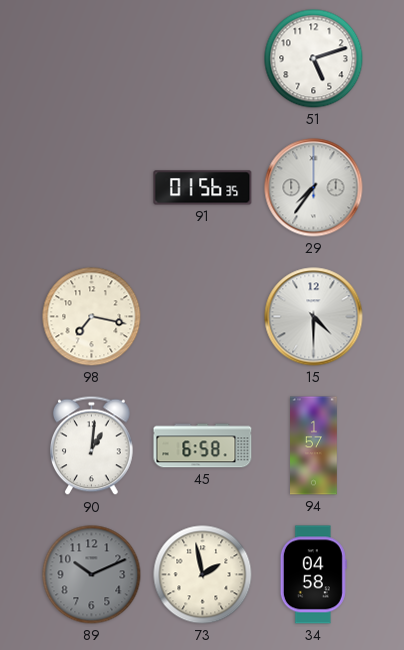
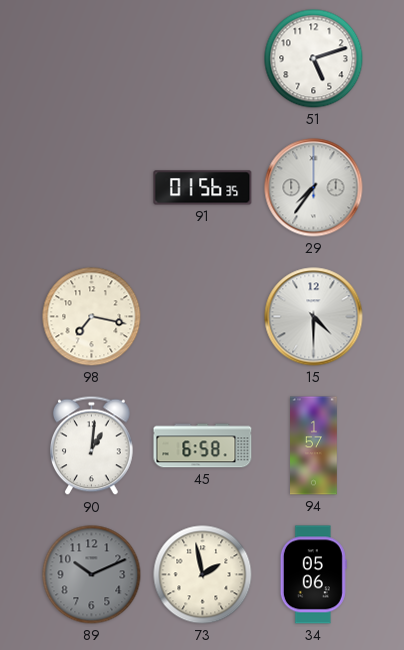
34: 04:58 -> 05:06
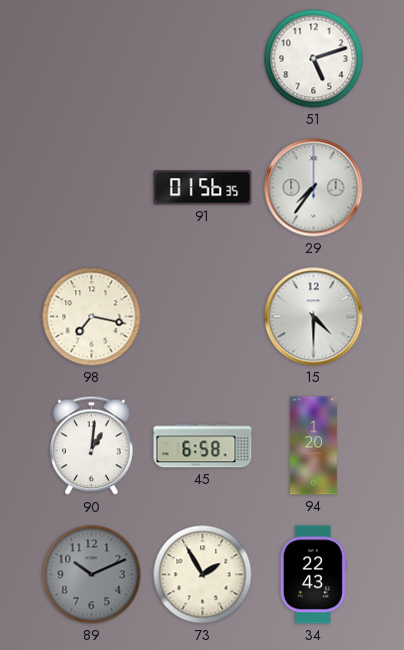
94: 1:57 -> 1:20
73: 1:58 -> 1:55
34: 05:06 -> 22:43
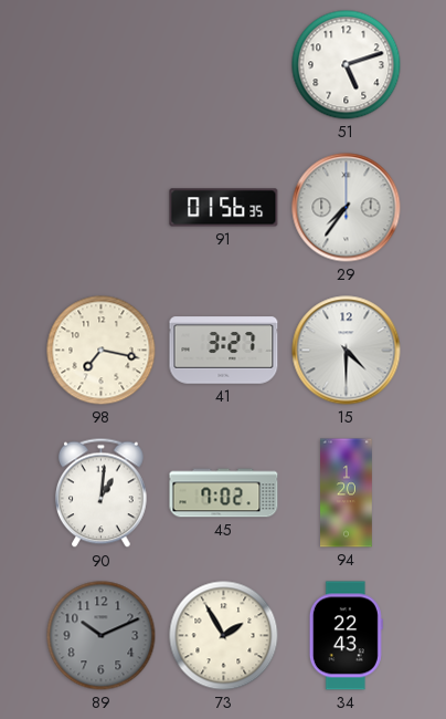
41: none -> 3:27
45: 6:58 -> 7:02
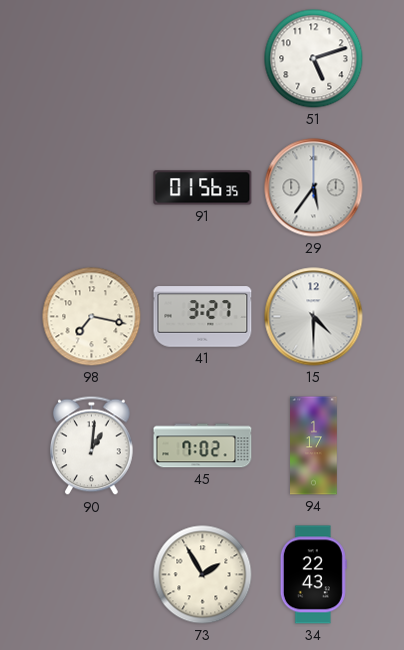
29: 7:36 -> 5:36
94: 1:20 -> 1:17
89: 10:11 -> none
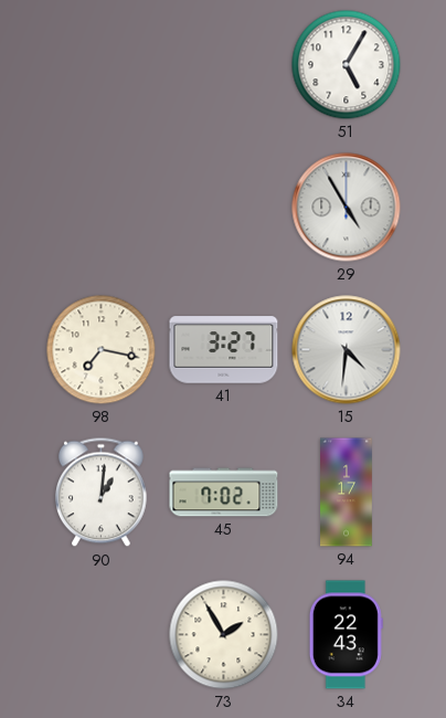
51: 5:12 -> 5:05
91: 01:56 -> none
29: 5:36 -> 4:55
15: 4:30 -> 4:31
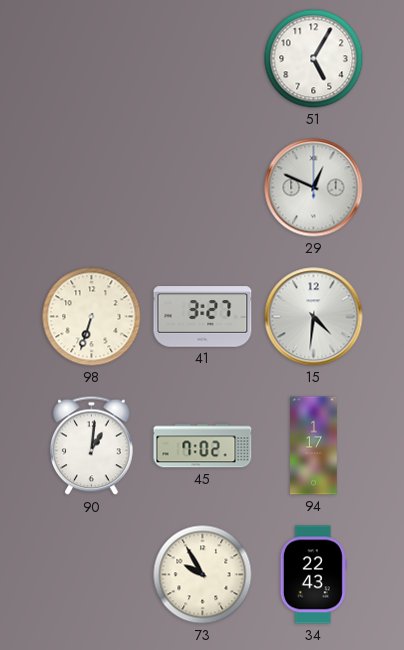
29: 4:55 -> 12:49
98: 7:17 -> 6:33
73: 1:55 -> 9:55
